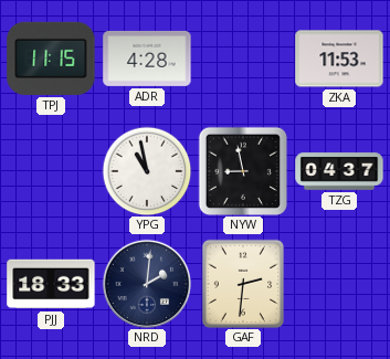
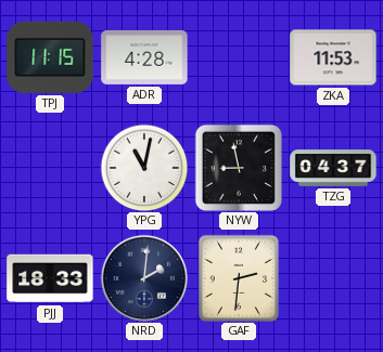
YPG: 10:58 -> 11:02
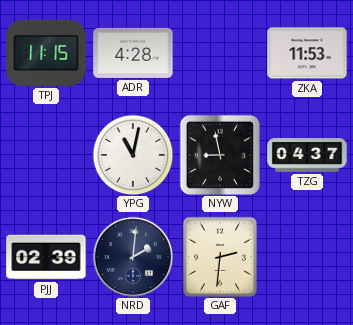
PJJ: 18:33 -> 02:39
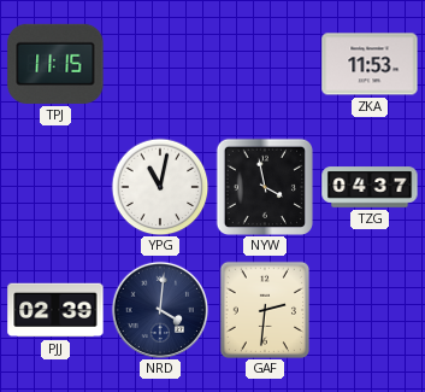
ADR: 4:28 -> none
NYW: 8:58 -> 3:58
NRD: 2:01 -> 4:01
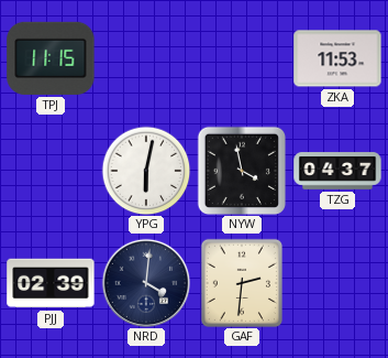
YPG: 11:02 -> 6:02
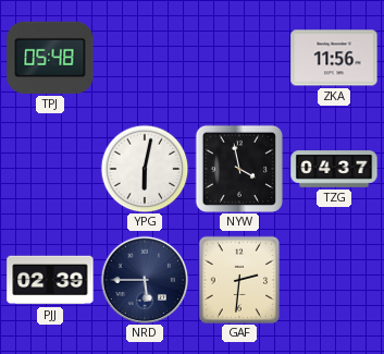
TPJ: 11:15 -> 05:48
ZKA: 11:53 -> 11:56
NRD: 4:01 -> 5:45
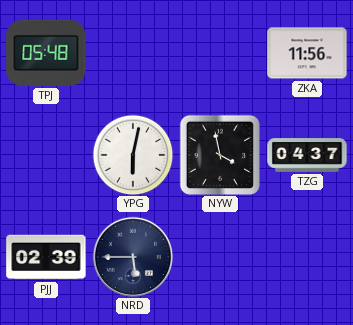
GAF: 2:31 -> none
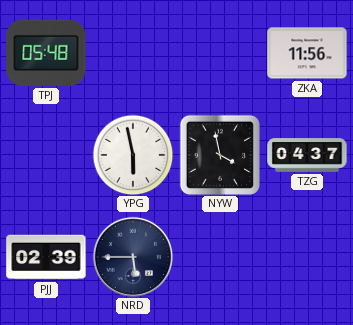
YPG: 6:02 -> 5:58
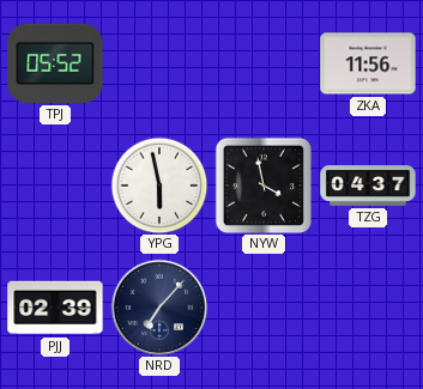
TPJ: 05:48 -> 05:52
NRD: 5:45 -> 7:07
